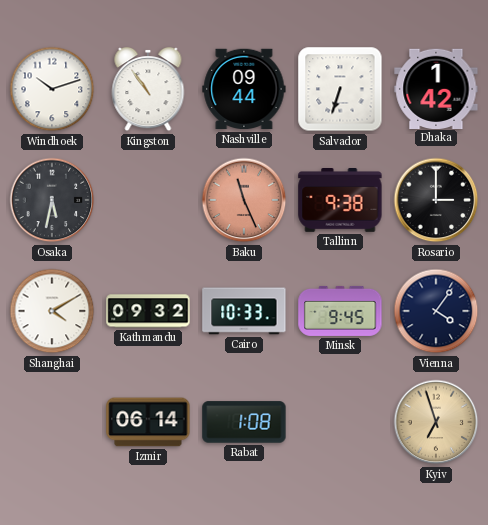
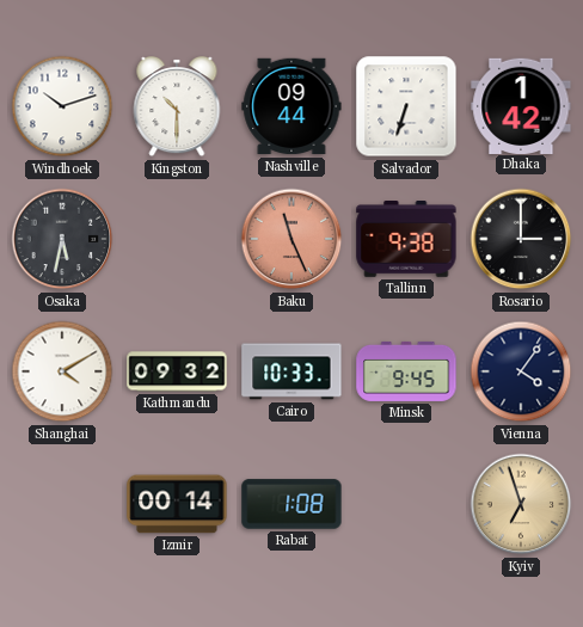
Kingston: 10:54 -> 10:30
Izmir: 06:14 -> 00:14
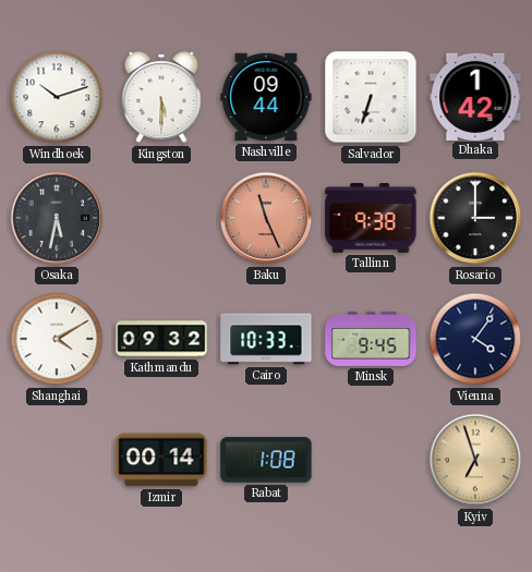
Kingston: 10:30 -> 5:30
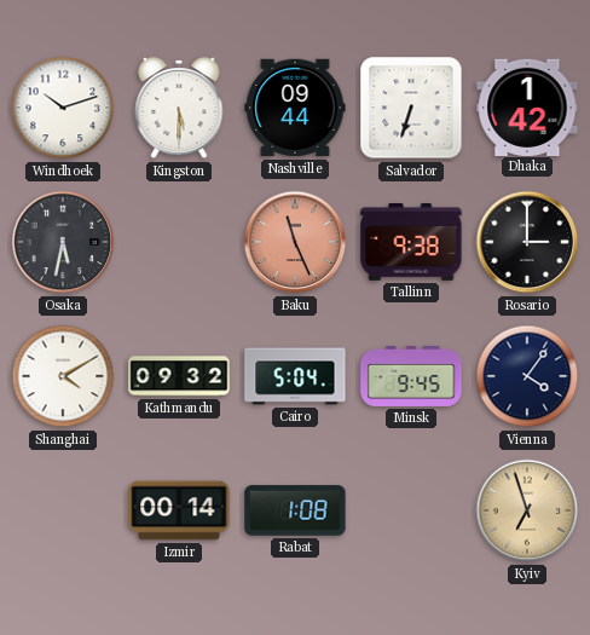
Cairo: 10:33 -> 5:04
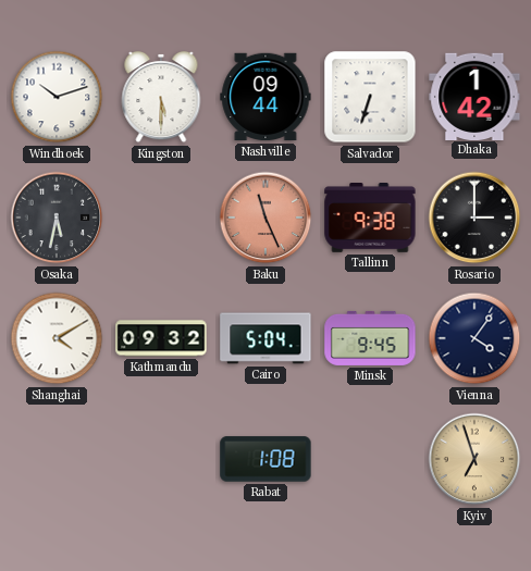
Izmir: 00:14 -> none
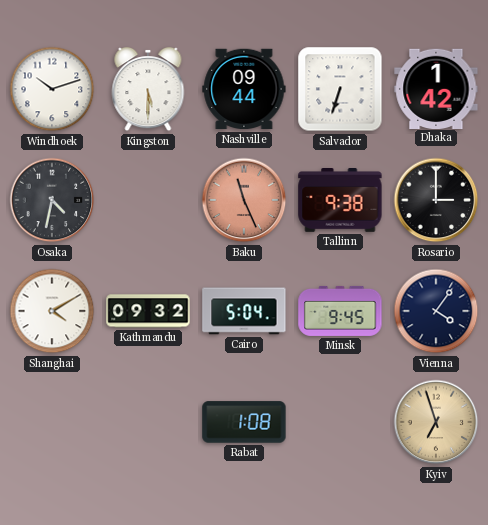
Osaka: 5:32 -> 4:32
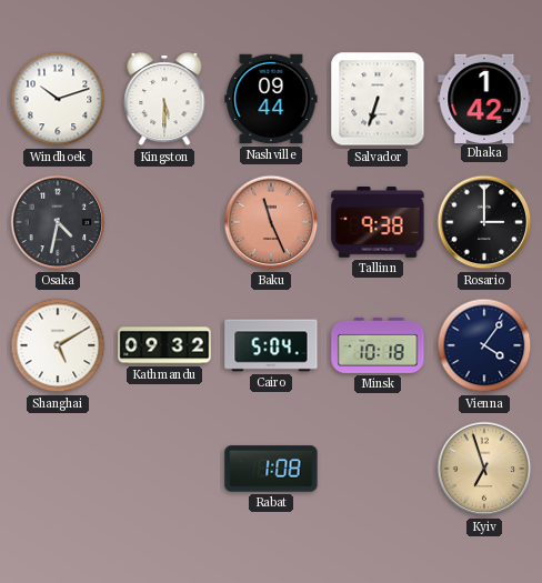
Shanghai: 4:10 -> 5:10
Minsk: 9:45 -> 10:18
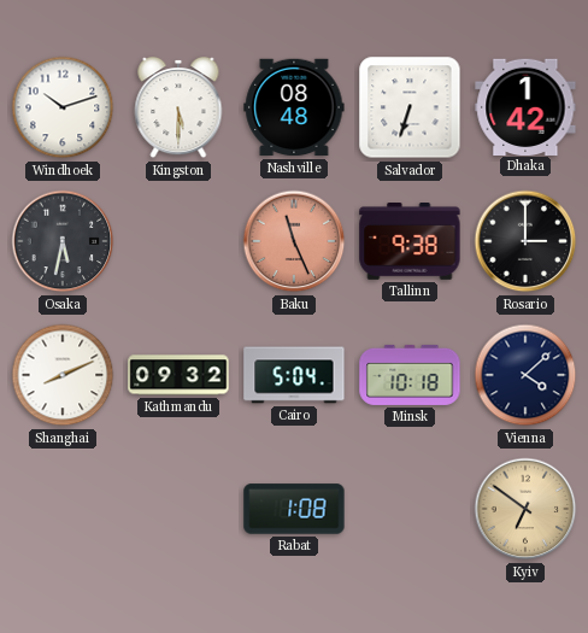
Nashville: 09:44 -> 08:48
Osaka: 4:32 -> 5:32
Shanghai: 5:10 -> 8:11
Vienna: 4:06 -> 4:08
Kyiv: 6:57 -> 6:51
